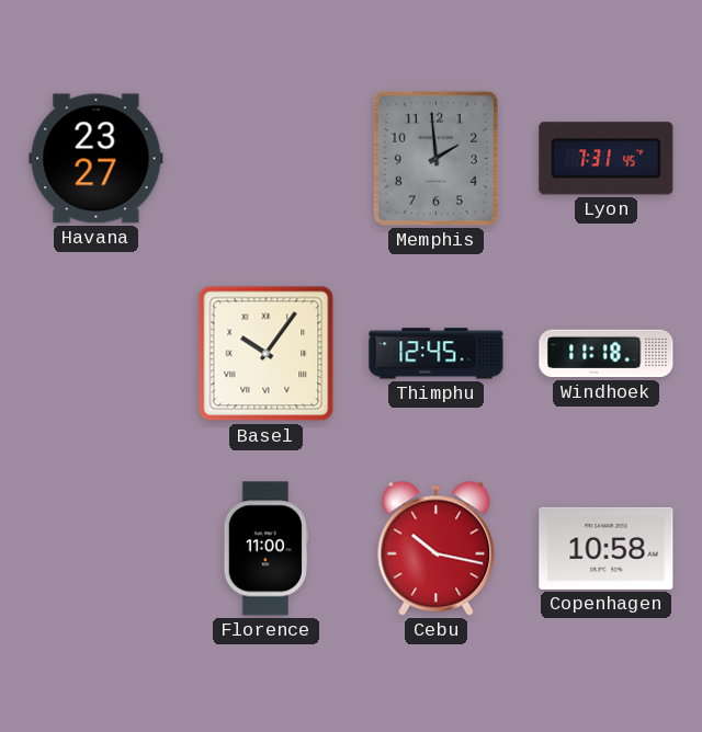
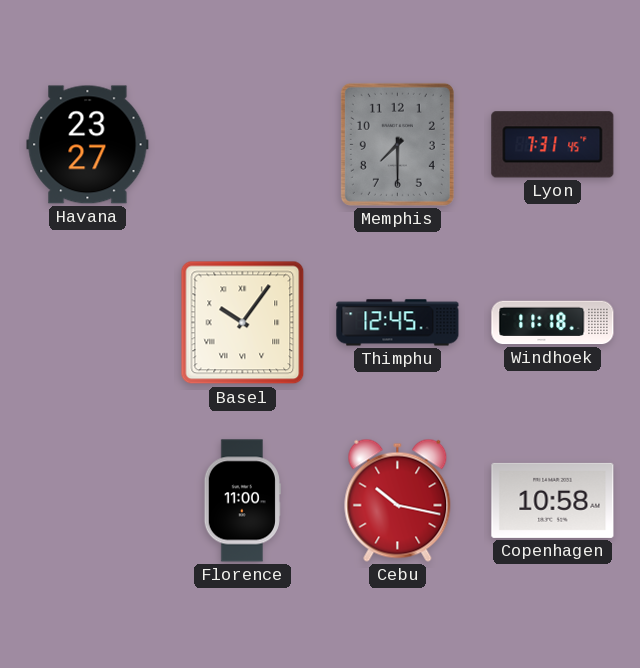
Memphis: 1:59 -> 7:30
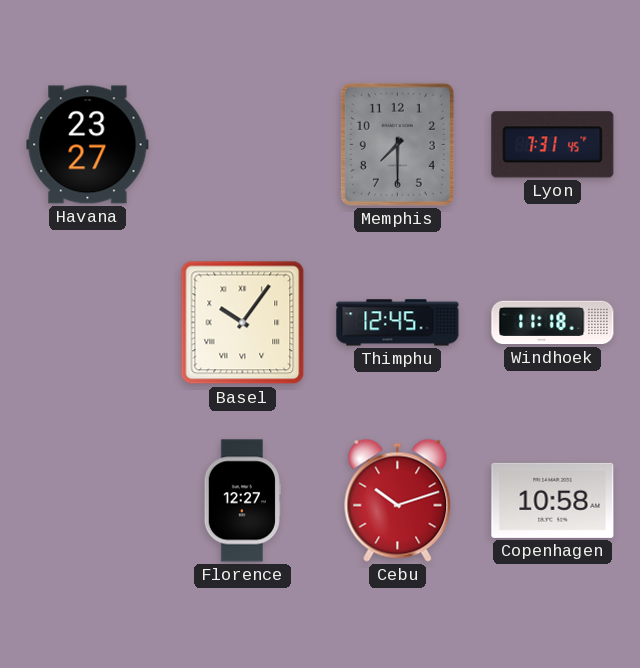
Florence: 11:00 -> 12:27
Cebu: 10:17 -> 10:12
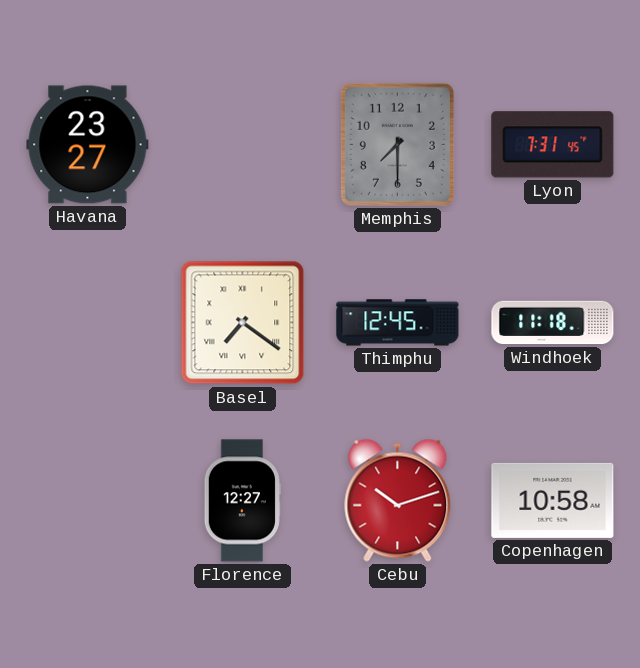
Basel: 10:06 -> 7:21
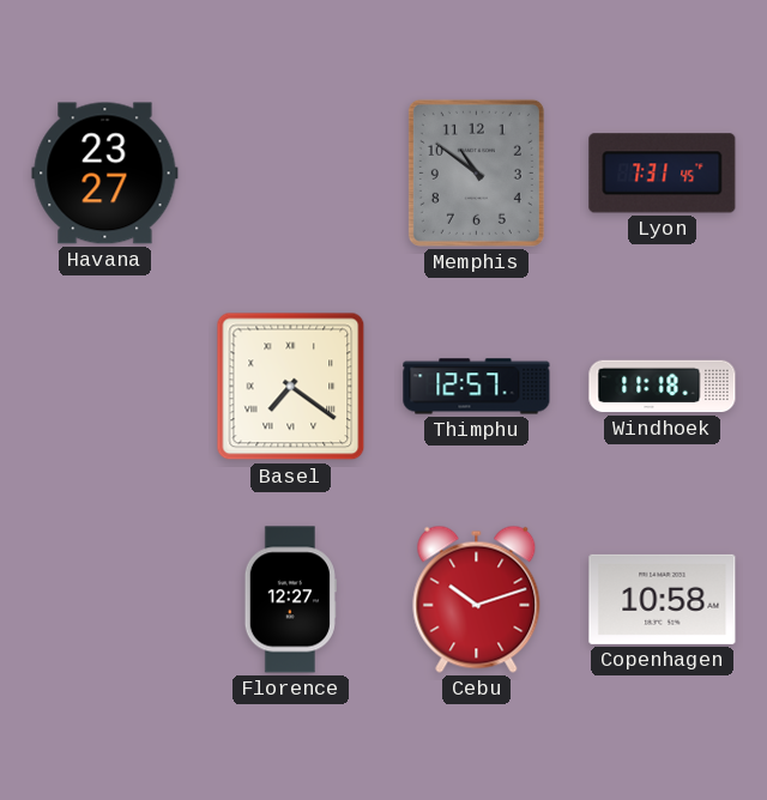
Memphis: 7:30 -> 10:51
Thimphu: 12:45 -> 12:57
